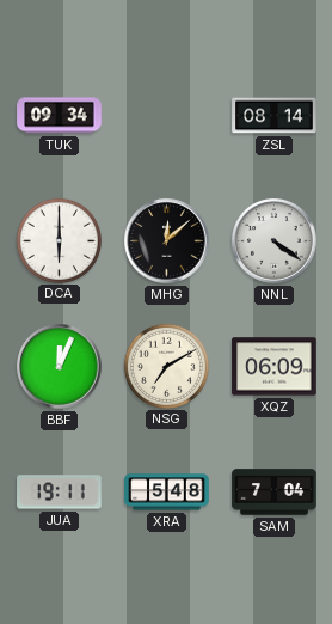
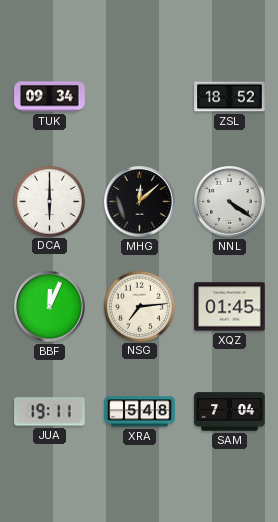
ZSL: 08:14 -> 18:52
NSG: 7:10 -> 7:14
XQZ: 06:09 -> 01:45
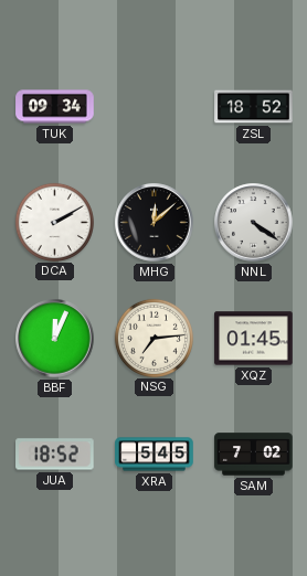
DCA: 6:00 -> 2:10
JUA: 19:11 -> 18:52
XRA: 5:48 -> 5:45
SAM: 7:04 -> 7:02
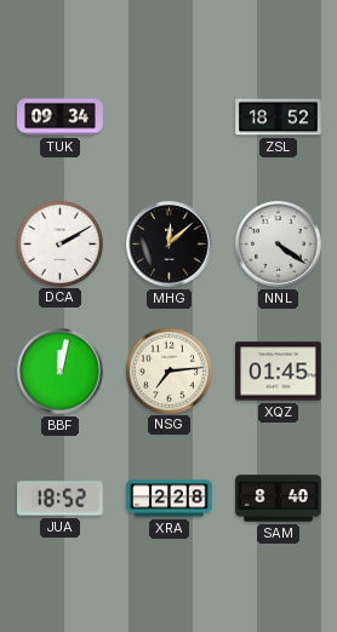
BBF: 12:04 -> 12:02
XRA: 5:45 -> 2:28
SAM: 7:02 -> 8:40
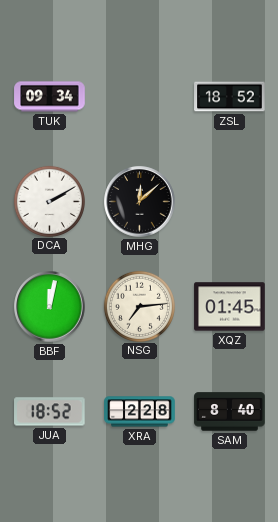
NNL: 4:21 -> none
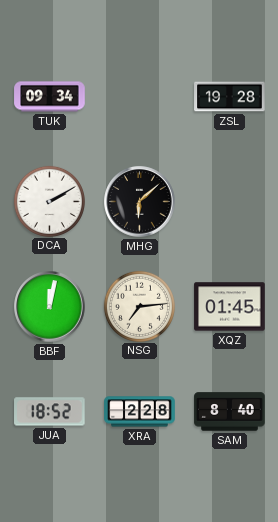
ZSL: 18:52 -> 19:28
MHG: 12:08 -> 6:08
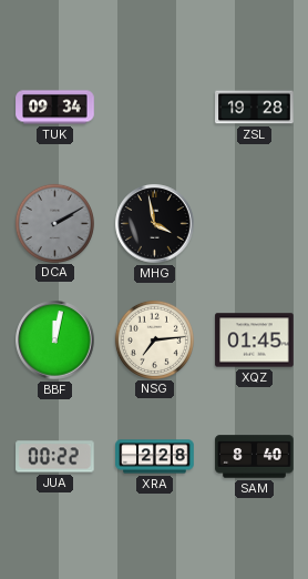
DCA dial: white -> grey
MHG: 6:08 -> 3:58
JUA: 18:52 -> 00:22
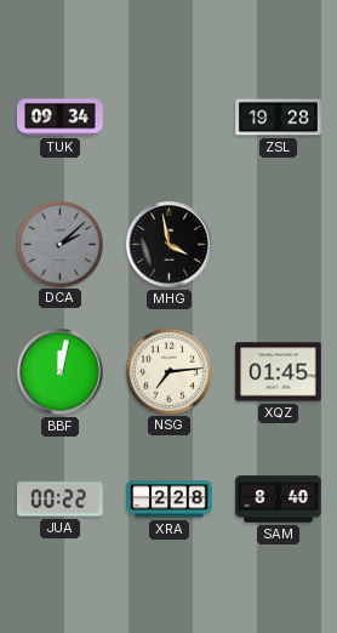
DCA: 2:10 -> 2:08
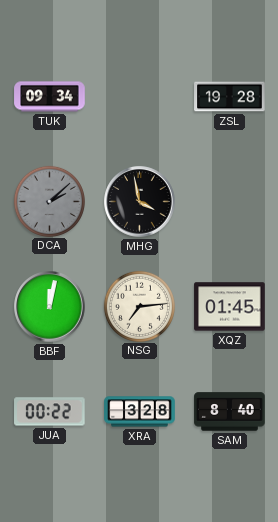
XRA: 2:28 -> 3:28
